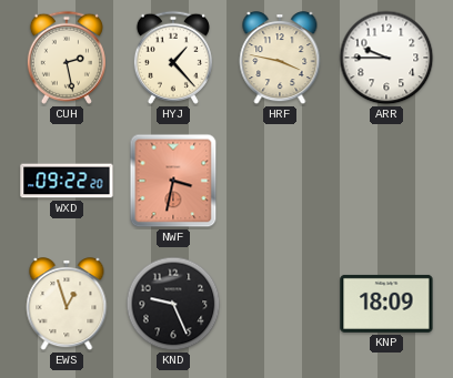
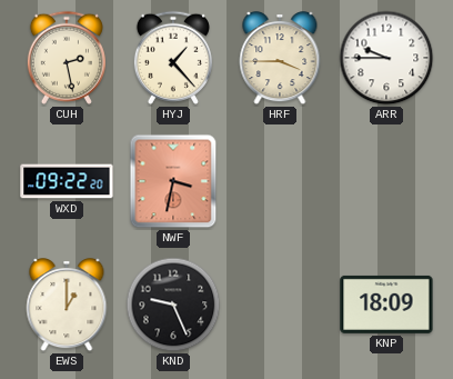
HRF: 3:47 -> 3:45
EWS: 12:57 -> 1:00
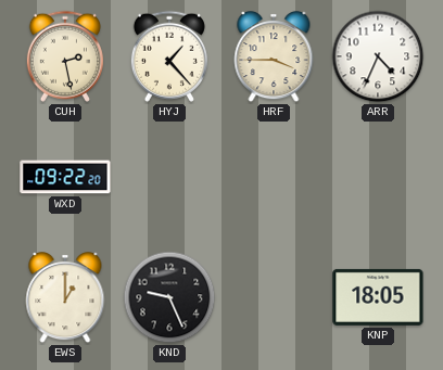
ARR: 9:45 -> 4:34
NWF: 3:32 -> none
KNP: 18:09 -> 18:05
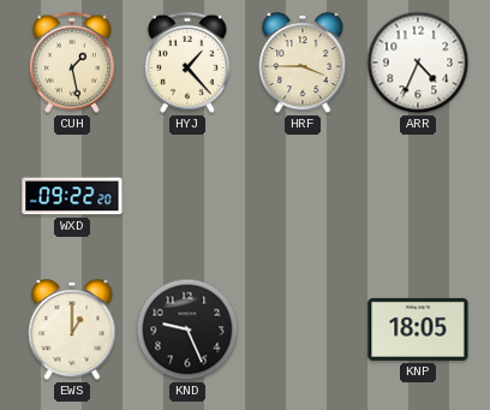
CUH: 2:28 -> 1:28
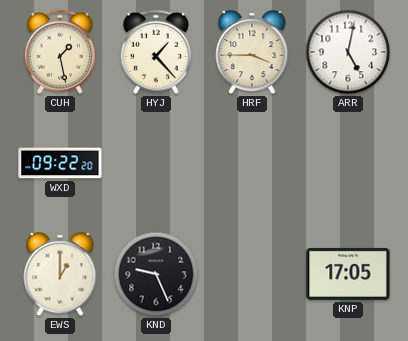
ARR: 4:34 -> 5:02
KNP: 18:05 -> 17:05
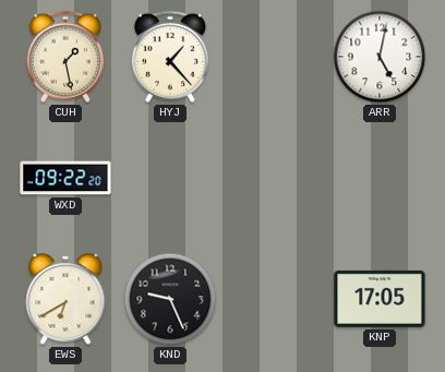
HRF: 3:45 -> none
EWS: 1:00 -> 6:40
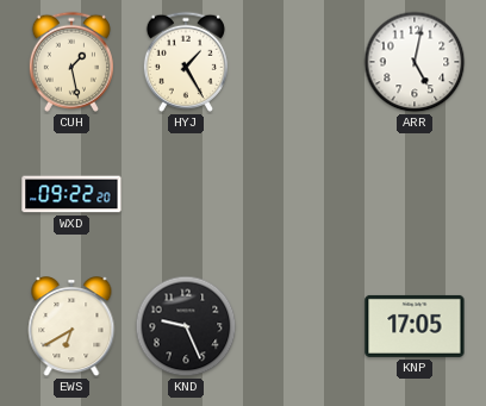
HYJ: 1:23 -> 1:25
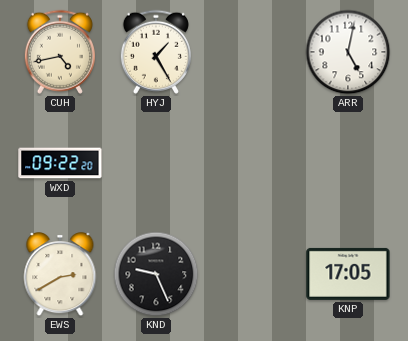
CUH: 1:28 -> 4:43
EWS: 6:40 -> 2:40
